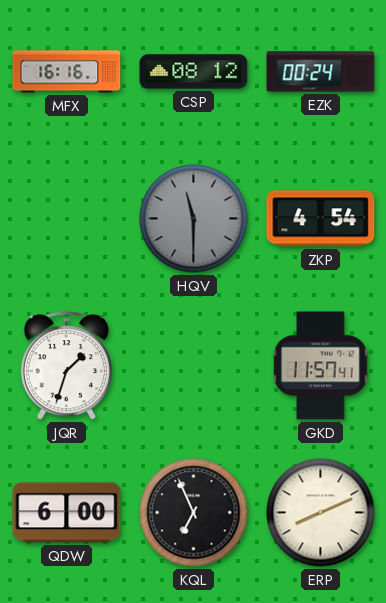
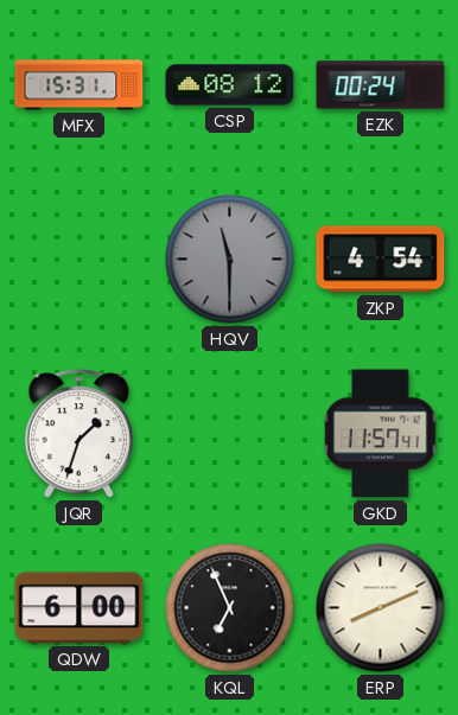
MFX: 16:16 -> 15:31
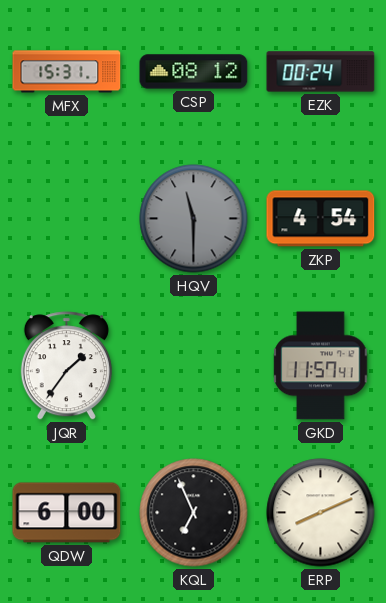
JQR: 1:33 -> 1:36
